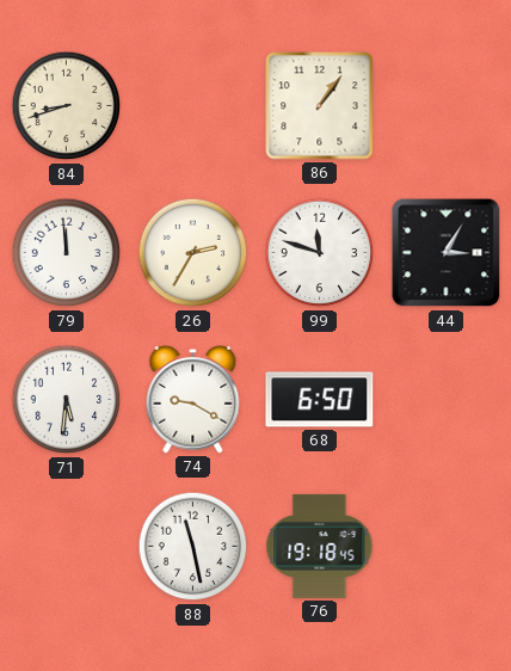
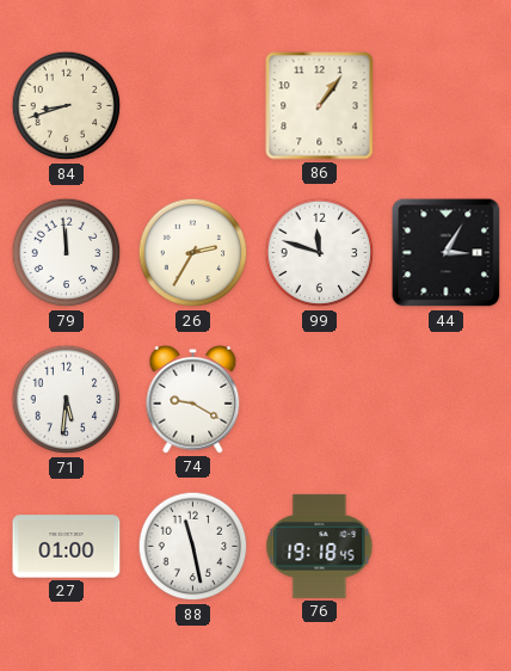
68: 6:50 -> none
27: none -> 01:00
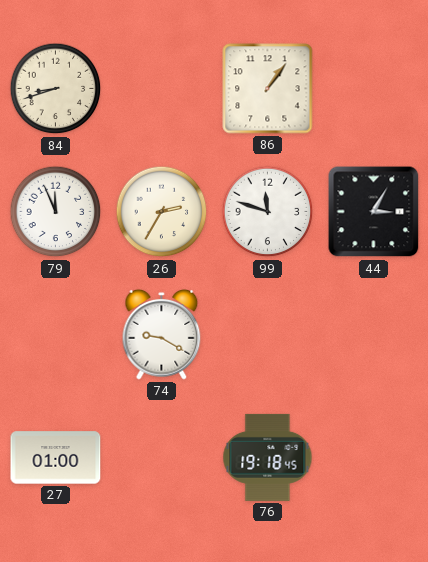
79: 11:59 -> 11:56
71: 5:31 -> none
88: 11:28 -> none
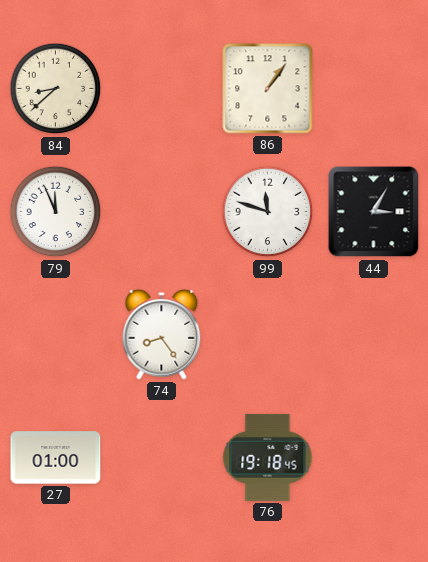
84: 8:42 -> 8:38
26: 2:35 -> none
74: 9:20 -> 8:24
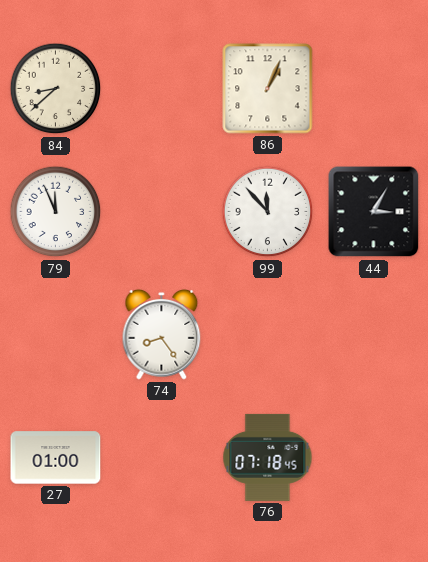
86: 1:06 -> 1:04
99: 11:48 -> 11:53
76: 19:18 -> 07:18
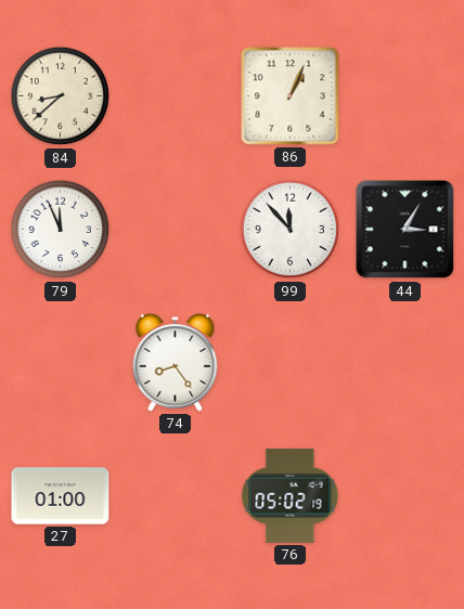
76: 07:18 -> 05:02
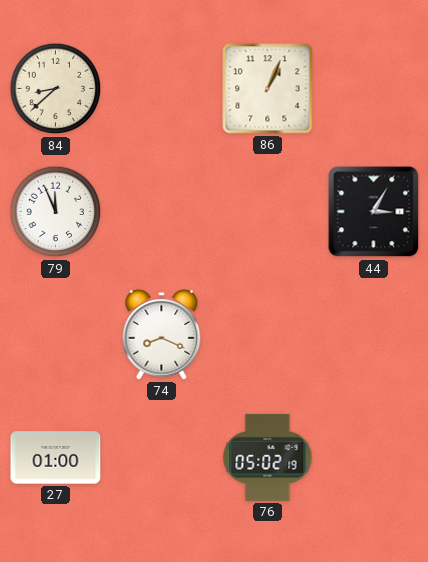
99: 11:53 -> none
74: 8:24 -> 8:19
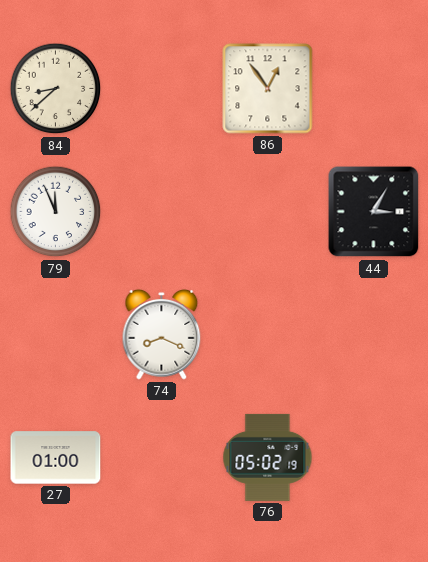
86: 1:04 -> 12:54
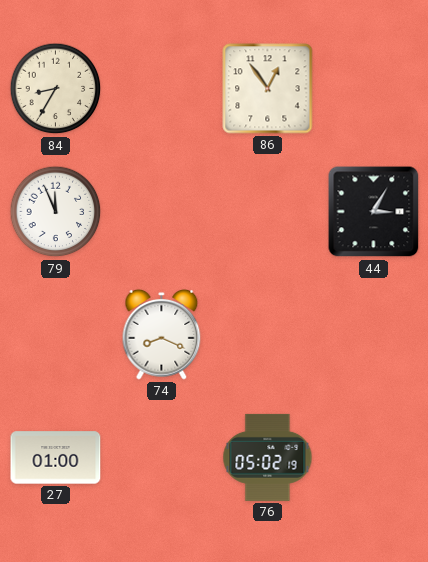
84: 8:38 -> 8:35
